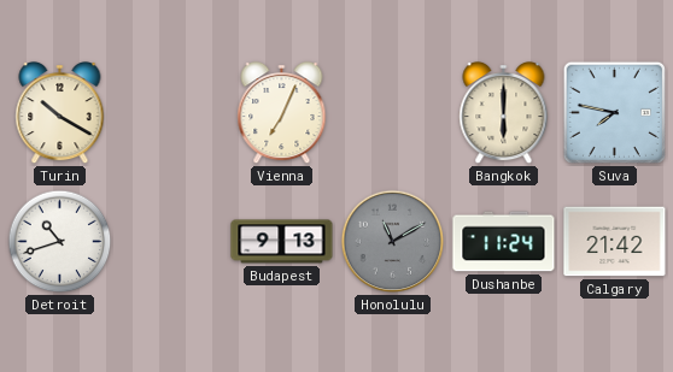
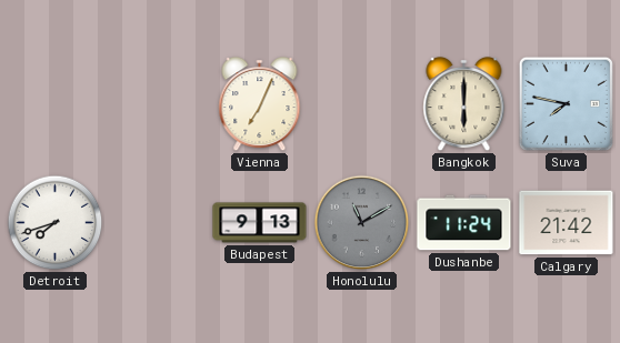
Turin: 10:20 -> none
Detroit: 10:42 -> 7:42
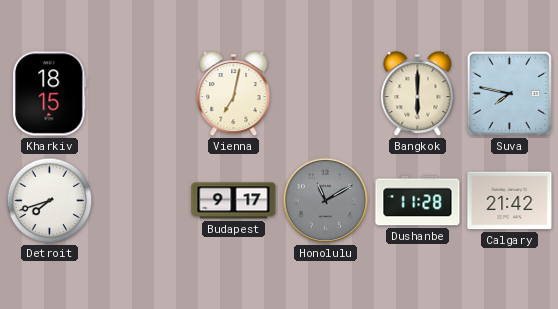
Kharkiv: none -> 18:15
Vienna: 7:04 -> 7:02
Budapest: 9:13 -> 9:17
Dushanbe: 11:24 -> 11:28
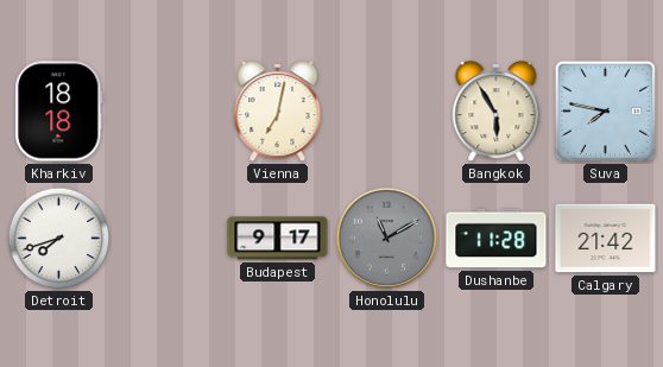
Kharkiv: 18:15 -> 18:18
Bangkok: 6:00 -> 5:55
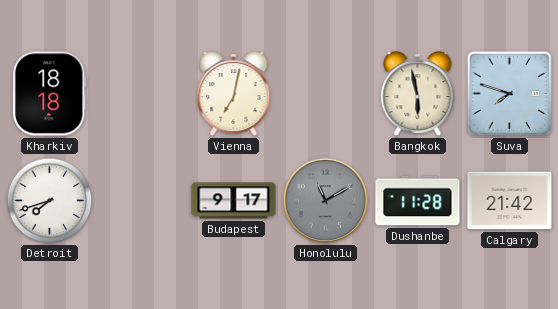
Bangkok: 5:55 -> 5:58
Suva: 7:47 -> 7:48
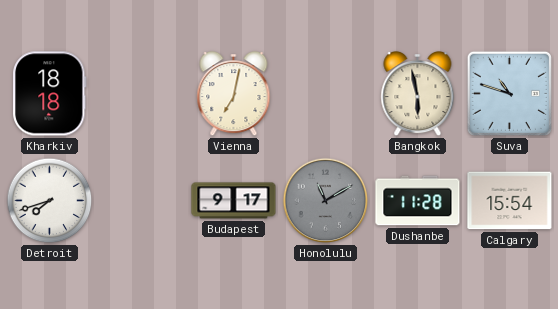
Suva: 7:48 -> 10:48
Calgary: 21:42 -> 15:54
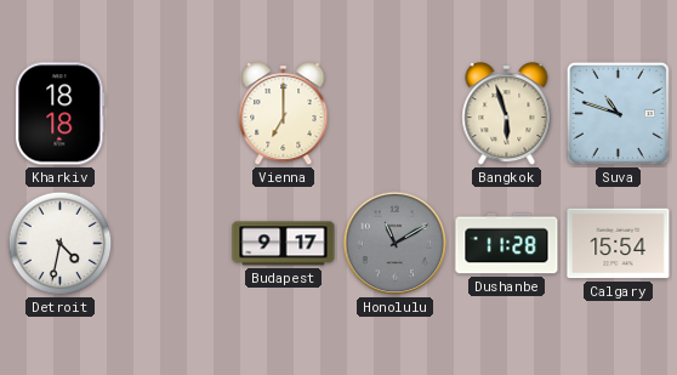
Vienna: 7:02 -> 7:00
Bangkok: 5:58 -> 5:57
Detroit: 7:42 -> 4:32
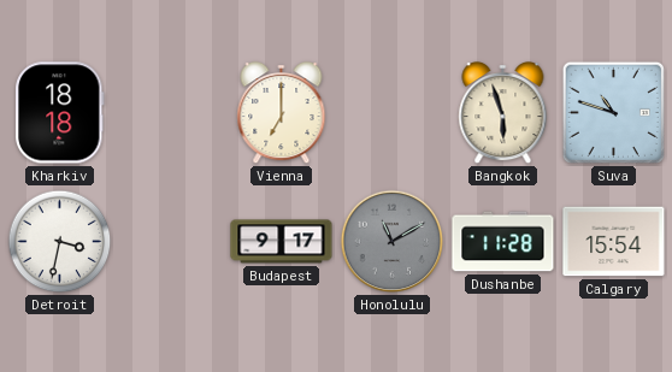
Detroit: 4:32 -> 3:32
